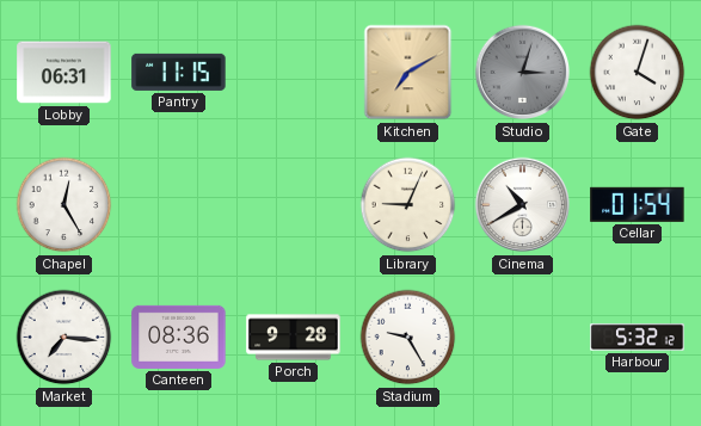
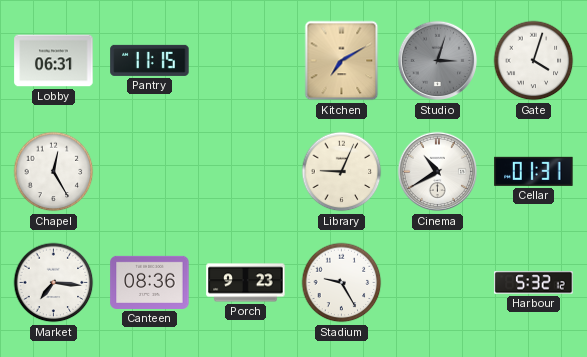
Cellar: 01:54 -> 01:31
Porch: 9:28 -> 9:23
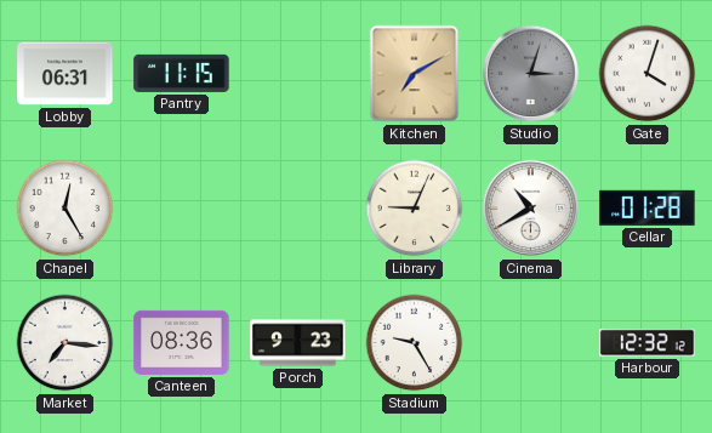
Cellar: 01:31 -> 01:28
Harbour: 5:32 -> 12:32
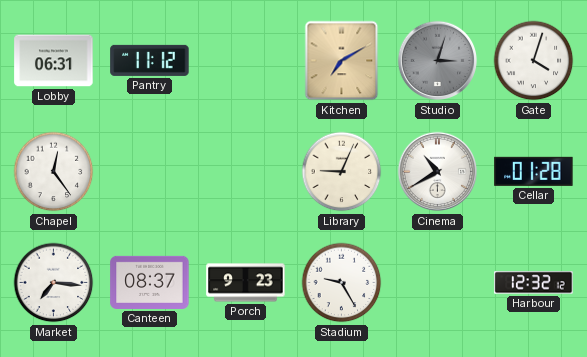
Pantry: 11:15 -> 11:12
Chapel: 12:25 -> 12:24
Canteen: 08:36 -> 08:37
